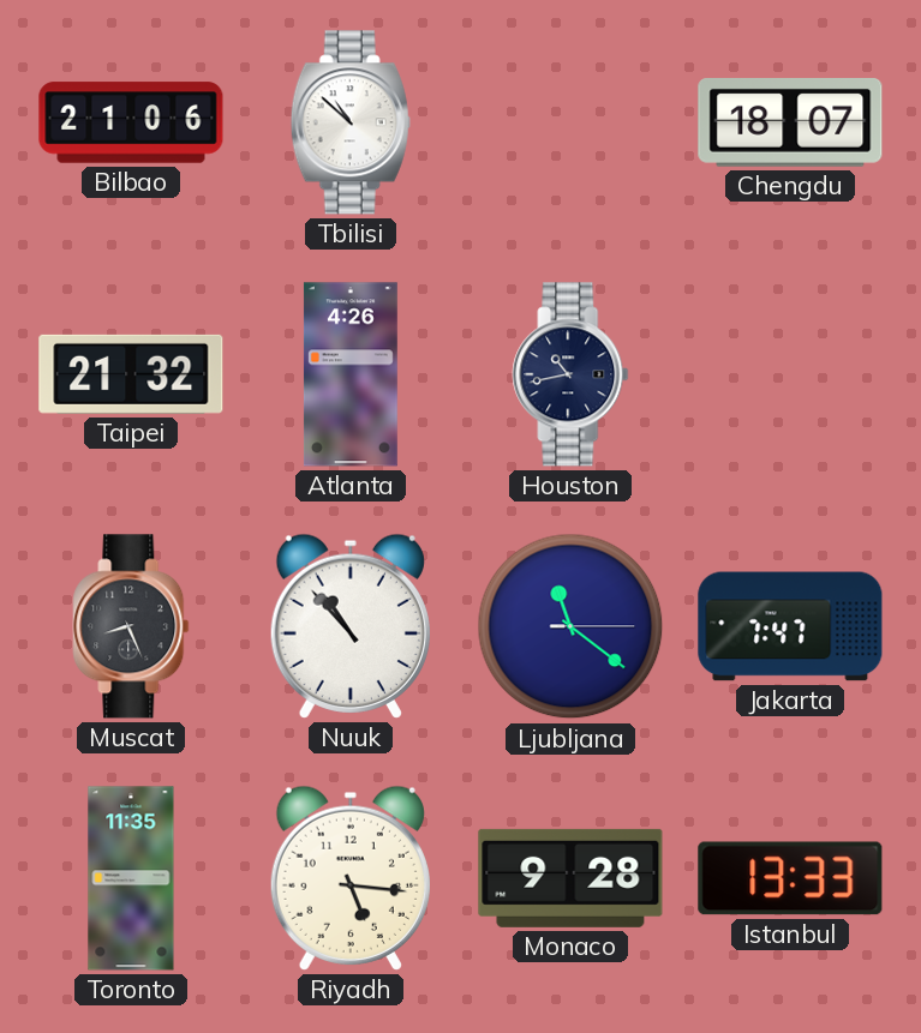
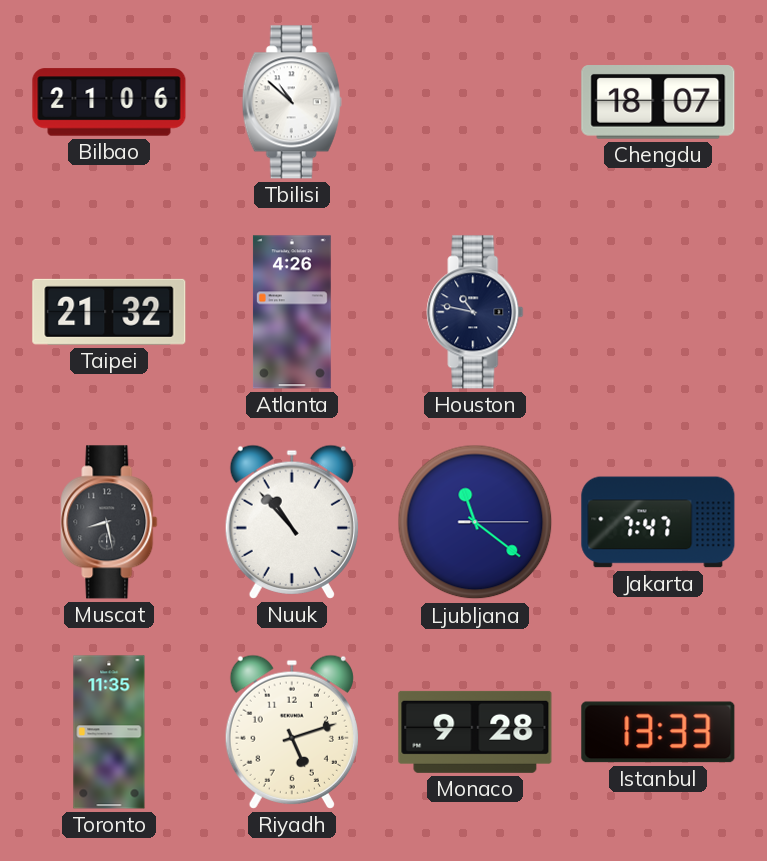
Houston: 10:43 -> 10:47
Muscat: 8:26 -> 8:28
Riyadh: 5:16 -> 5:12
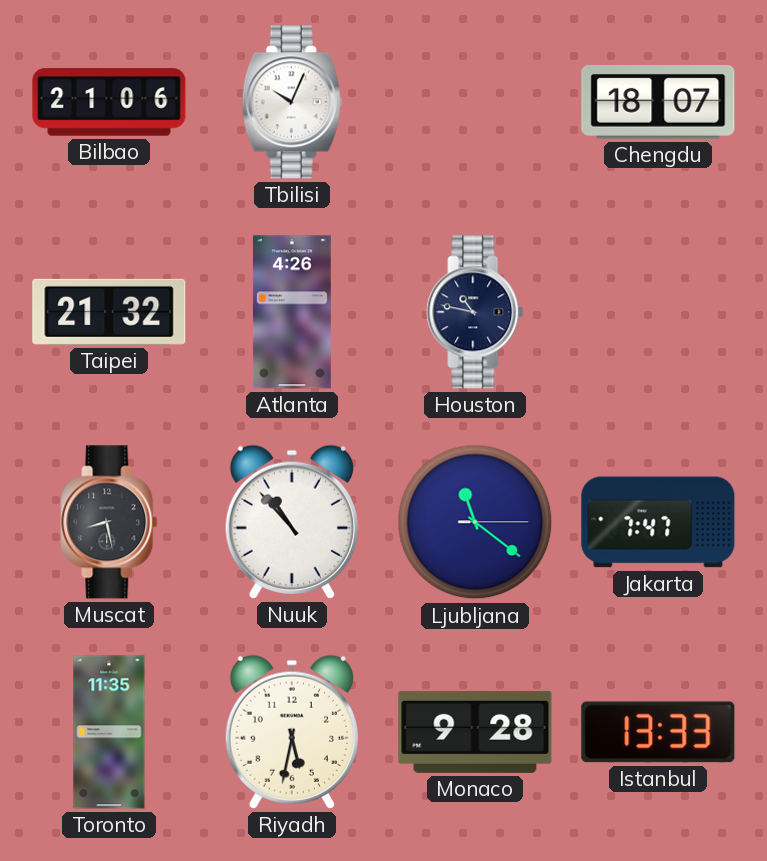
Tbilisi: 10:52 -> 10:04
Riyadh: 5:12 -> 5:32
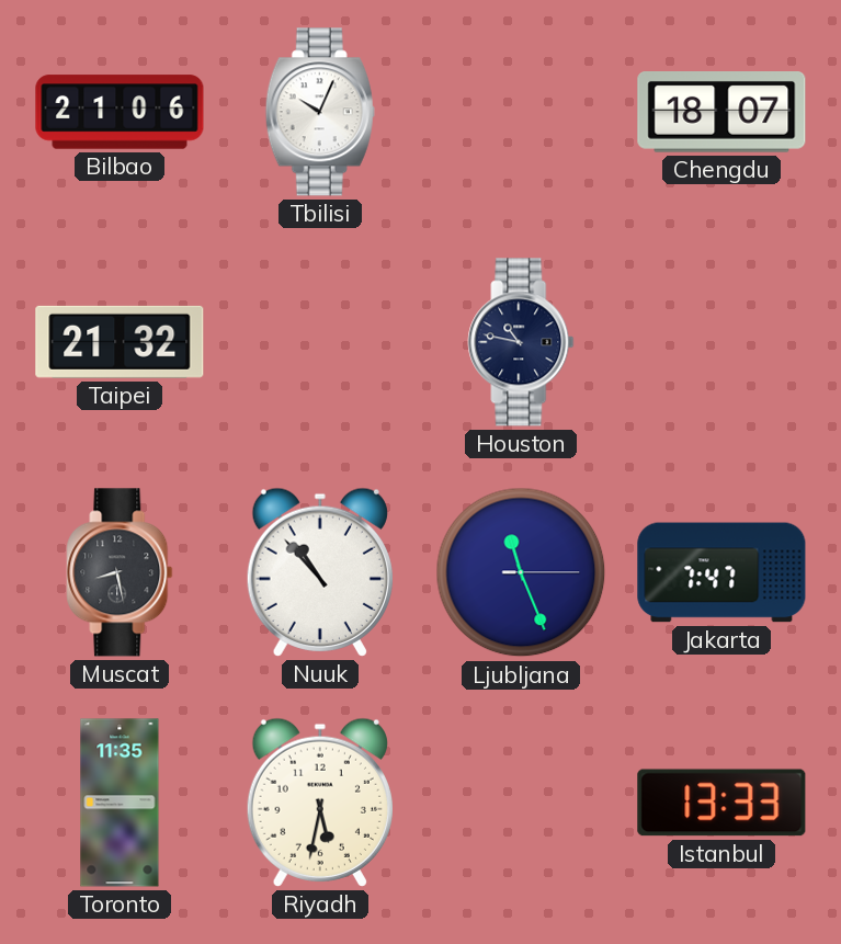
Atlanta: 4:26 -> none
Ljubljana: 11:21 -> 11:26
Monaco: 9:28 -> none
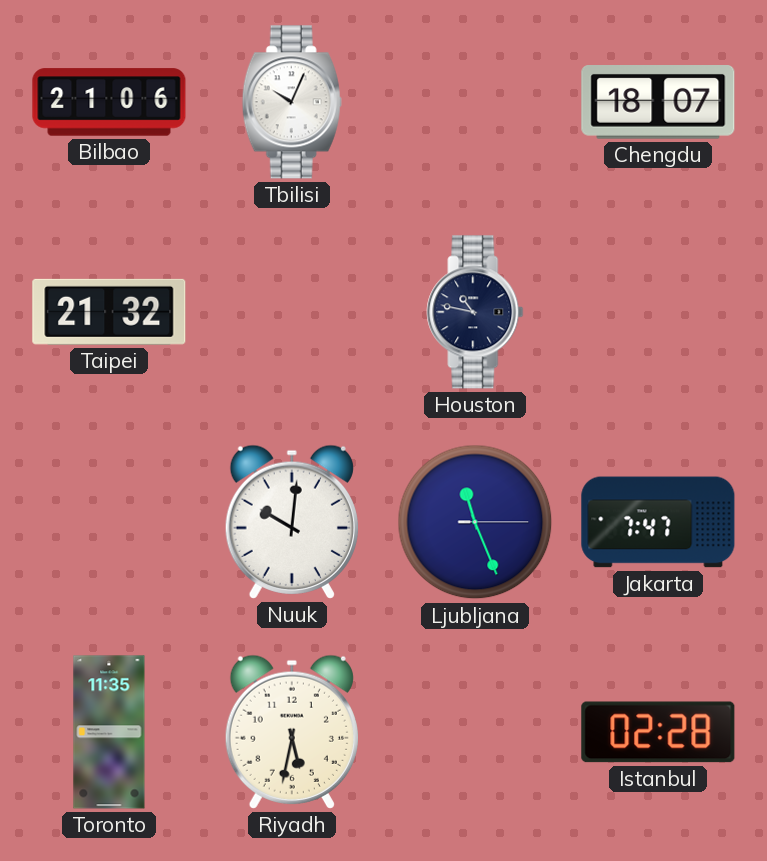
Muscat: 8:28 -> none
Nuuk: 10:53 -> 10:01
Istanbul: 13:33 -> 02:28
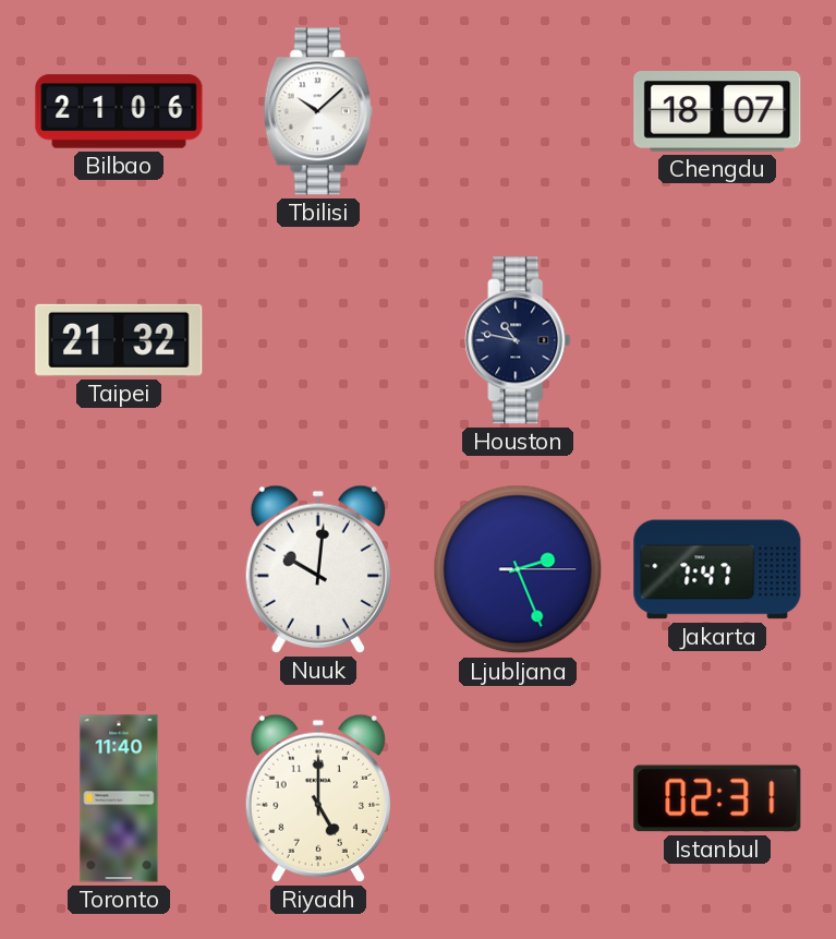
Tbilisi: 10:04 -> 10:08
Ljubljana: 11:26 -> 2:26
Toronto: 11:35 -> 11:40
Riyadh: 5:32 -> 5:00
Istanbul: 02:28 -> 02:31
